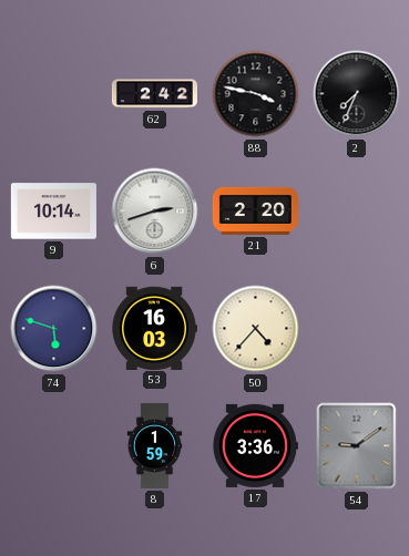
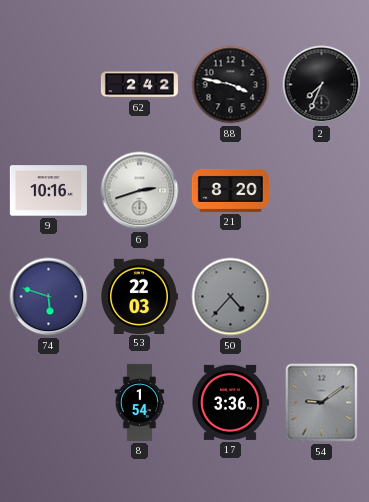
9: 10:14 -> 10:16
21: 2:20 -> 8:20
53: 16:03 -> 22:03
50 dial: cream -> grey
8: 1:59 -> 1:54
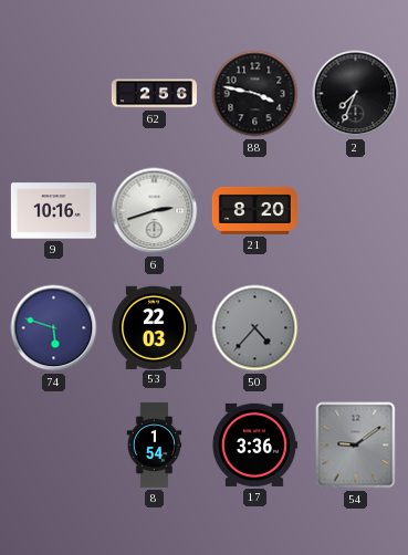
62: 2:42 -> 2:56
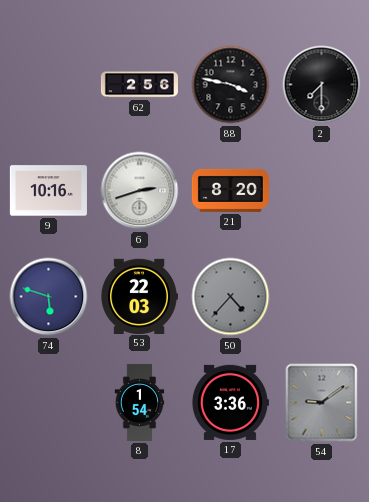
2: 7:34 -> 7:30
